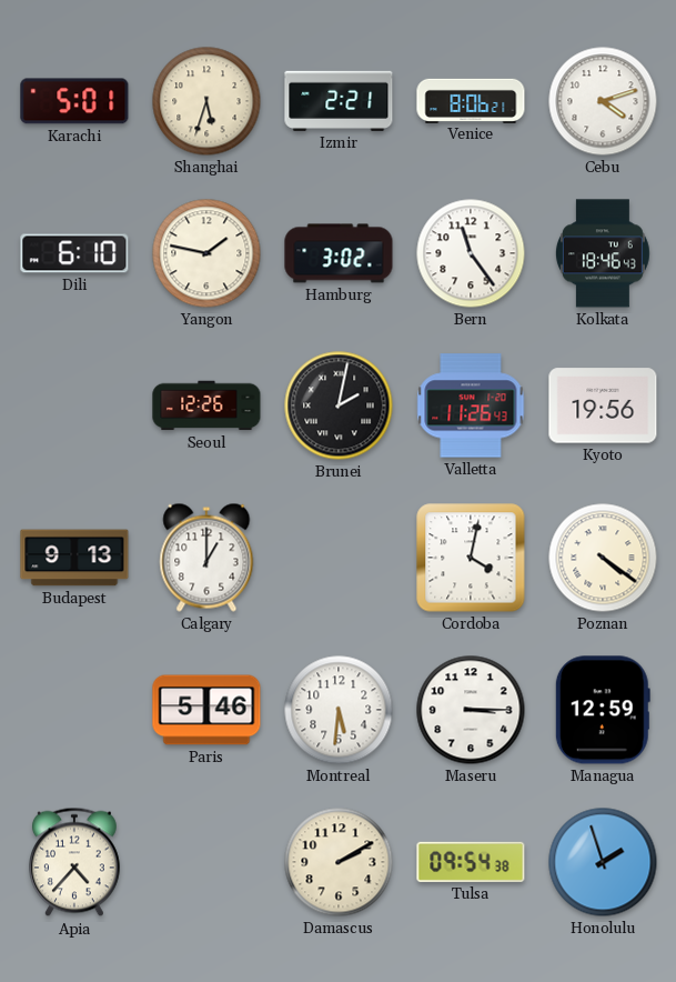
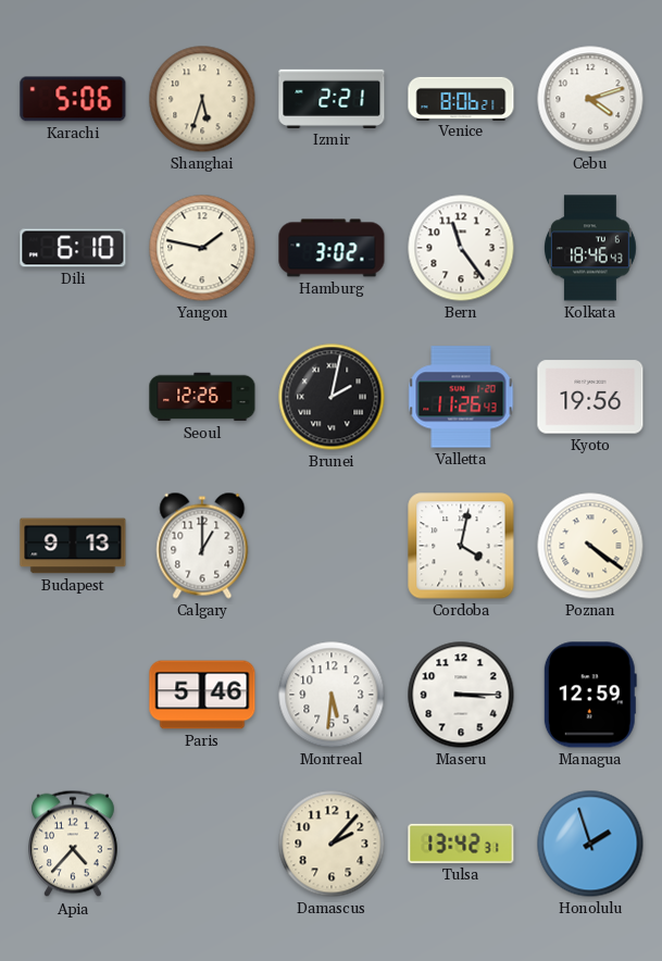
Karachi: 5:01 -> 5:06
Damascus: 2:10 -> 2:07
Tulsa: 09:54 -> 13:42
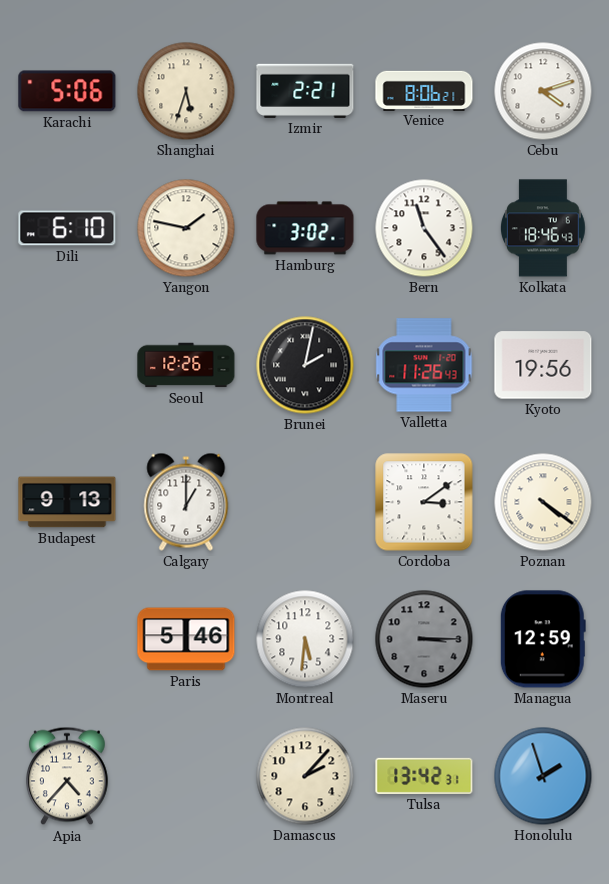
Cordoba: 4:02 -> 3:09
Maseru dial: white -> grey
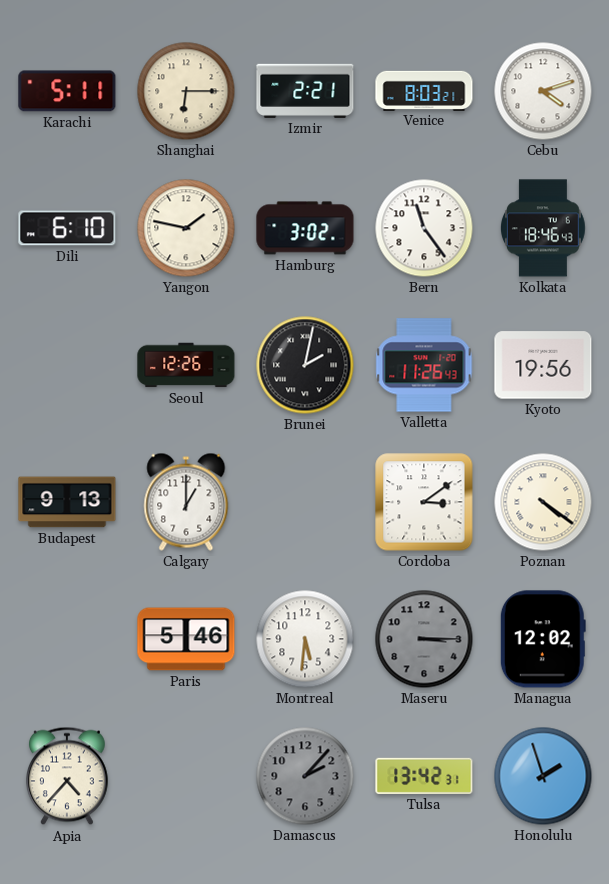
Karachi: 5:06 -> 5:11
Shanghai: 5:33 -> 6:15
Venice: 8:06 -> 8:03
Managua: 12:59 -> 12:02
Damascus dial: cream -> grey
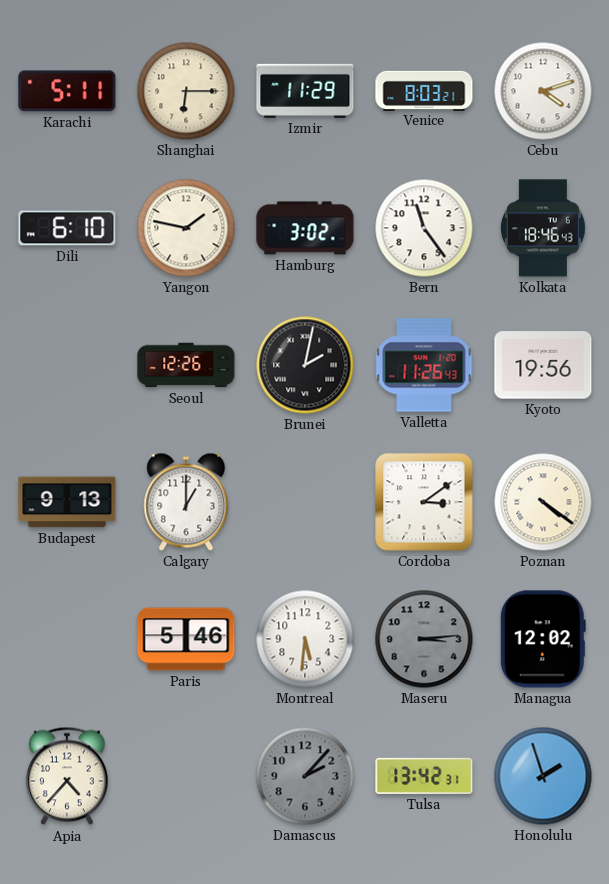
Izmir: 2:21 -> 11:29
Maseru: 3:15 -> 3:14
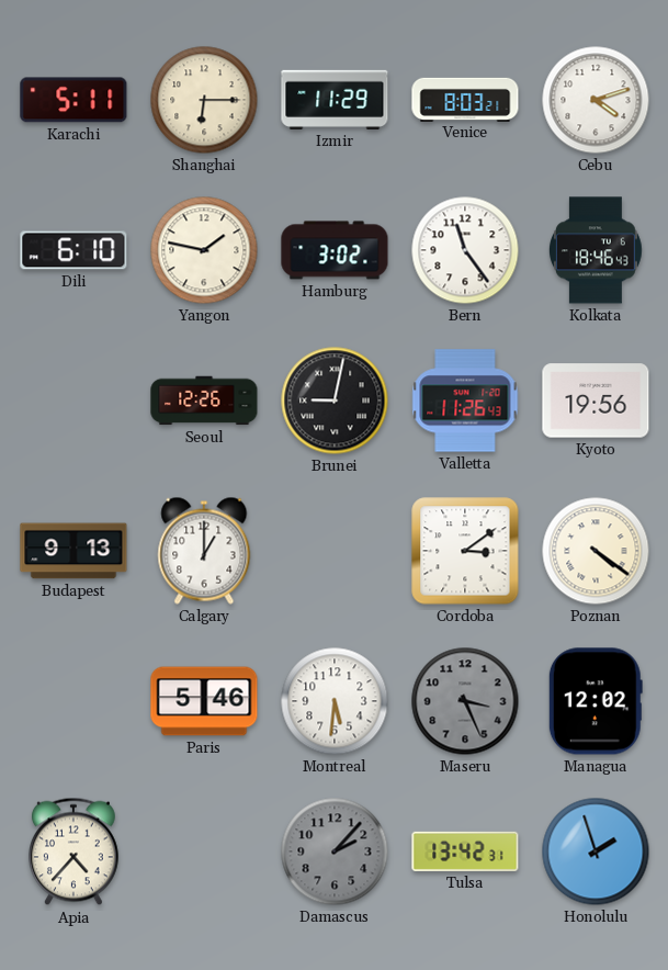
Brunei: 2:02 -> 9:02
Maseru: 3:14 -> 3:26
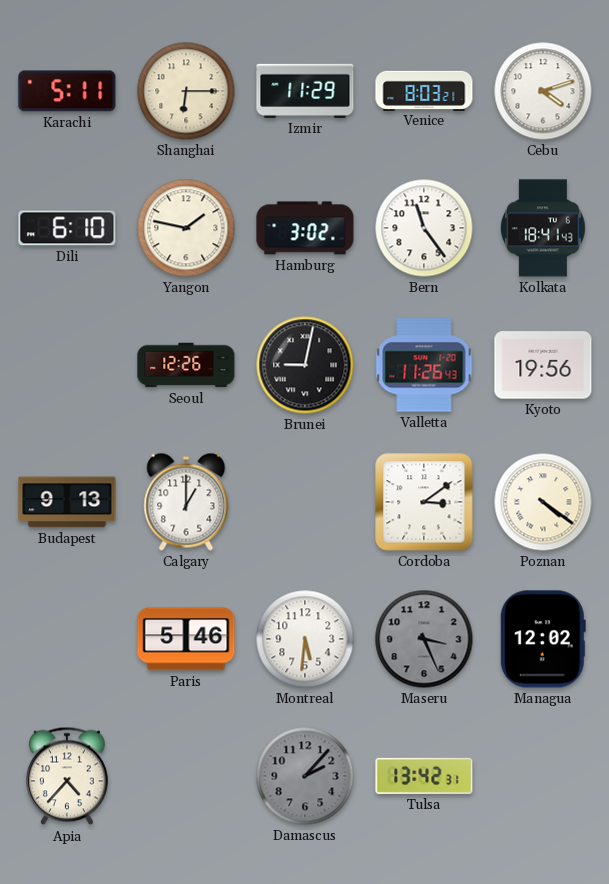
Kolkata: 18:46 -> 18:41
Honolulu: 1:57 -> none
